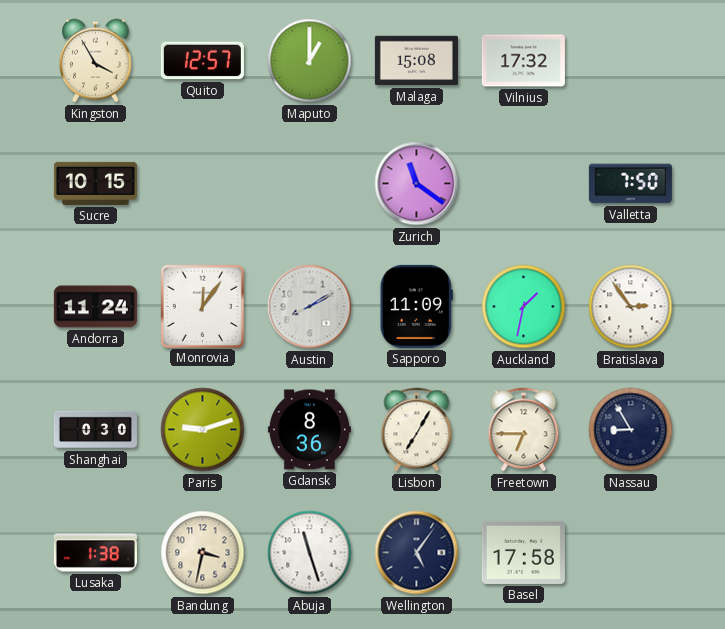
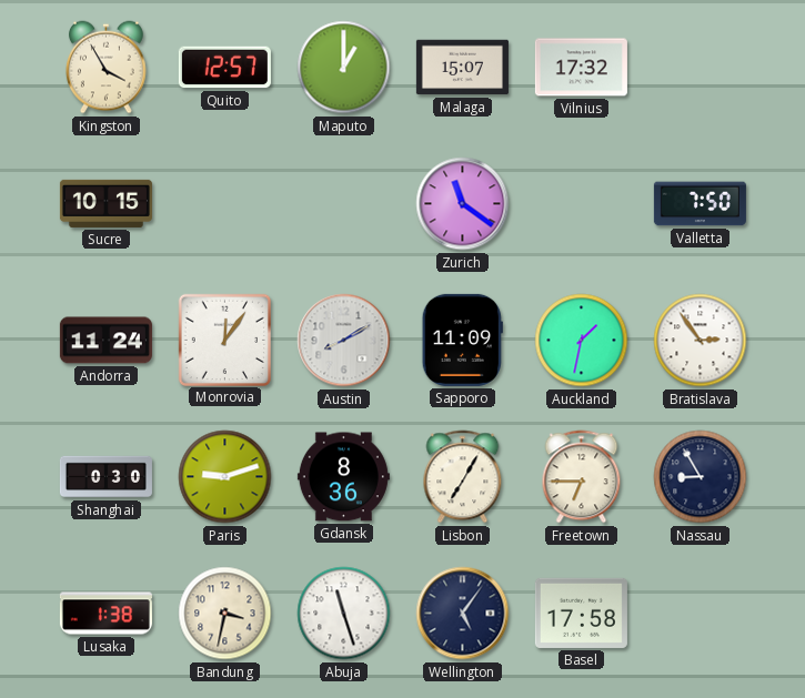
Malaga: 15:08 -> 15:07
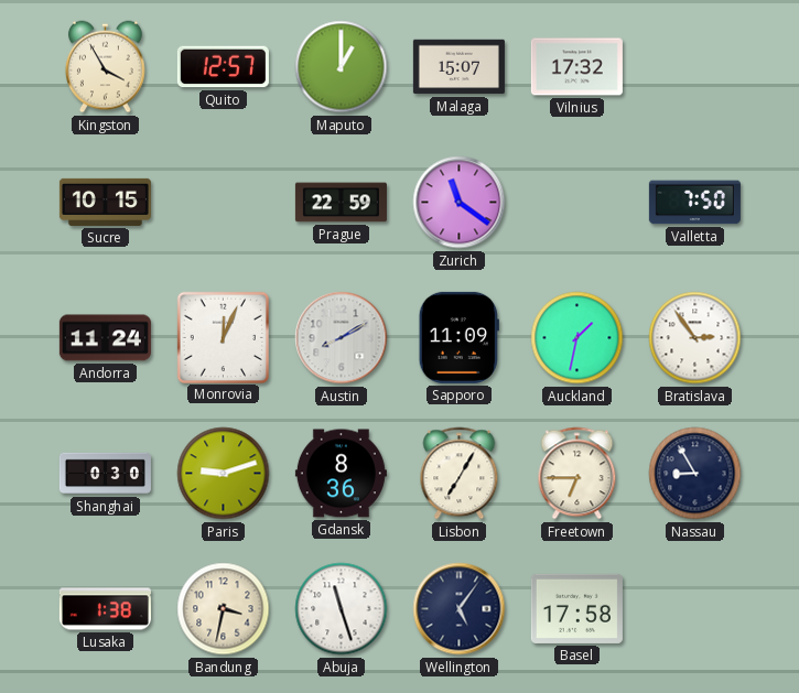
Prague: none -> 22:59
Monrovia: 12:06 -> 12:04
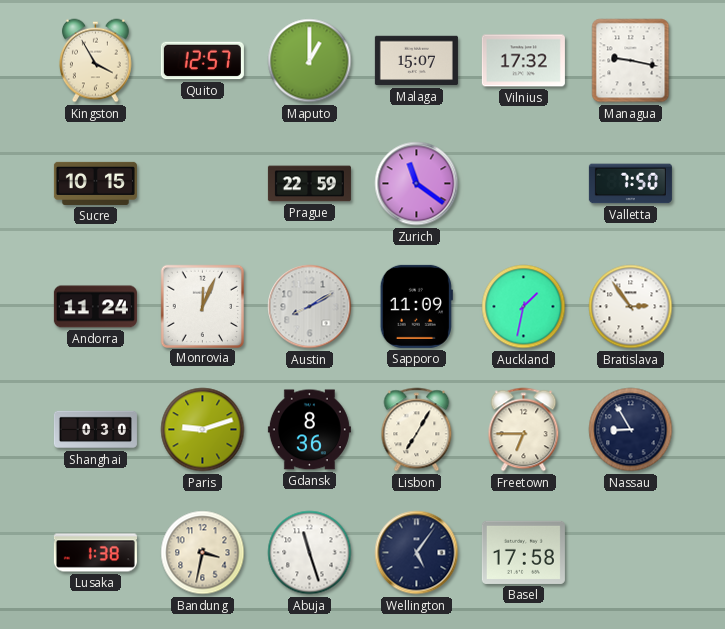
Managua: none -> 9:17
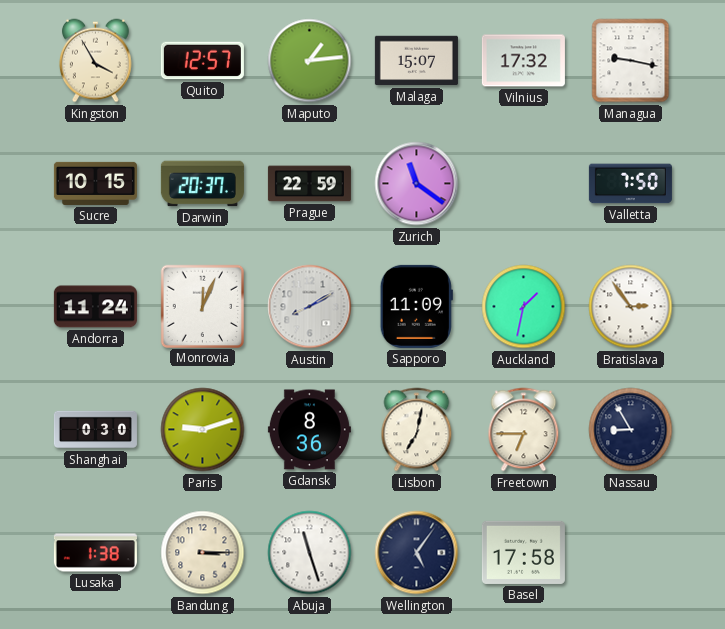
Maputo: 1:00 -> 1:14
Darwin: none -> 20:37
Lisbon: 7:05 -> 7:02
Bandung: 3:32 -> 3:15
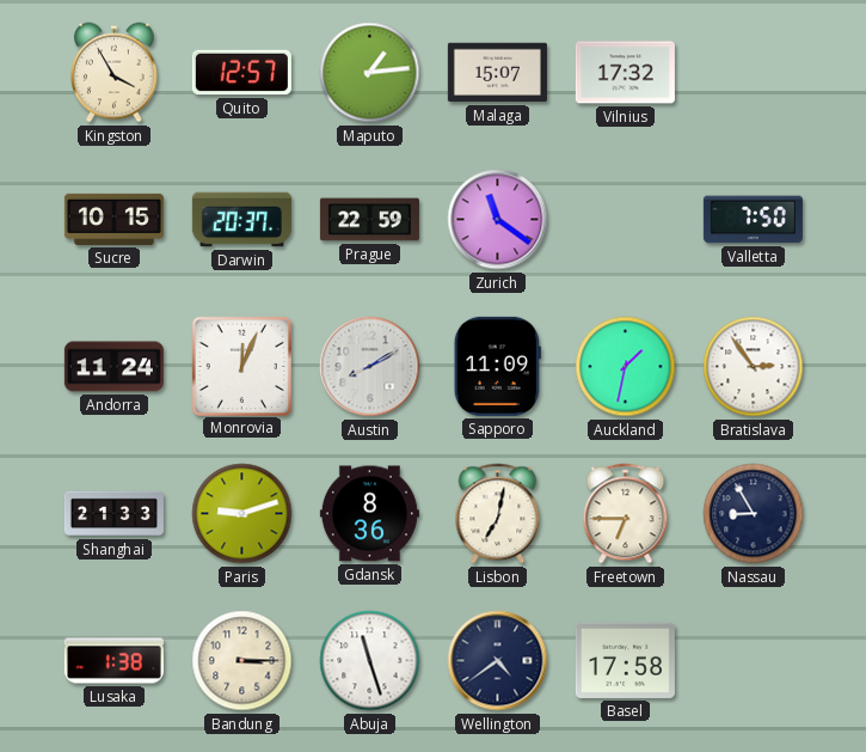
Managua: 9:17 -> none
Shanghai: 0:30 -> 21:33
Wellington: 5:06 -> 4:39
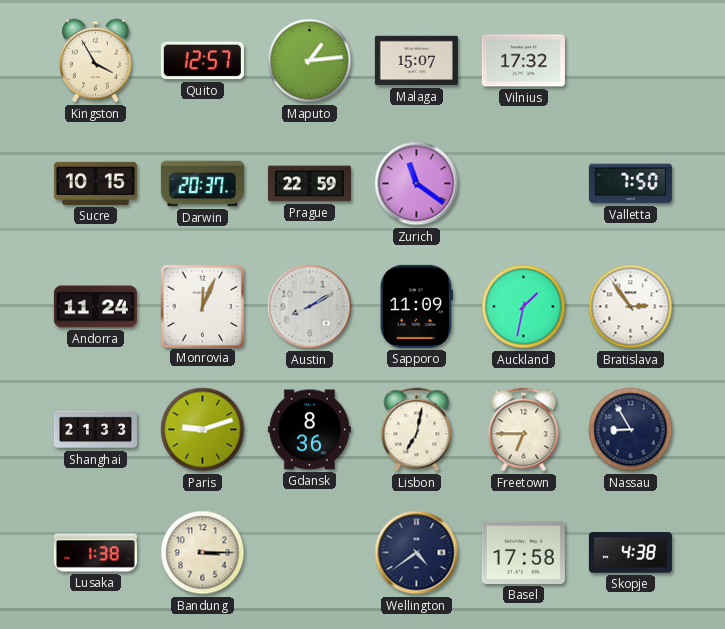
Abuja: 11:27 -> none
Skopje: none -> 4:38
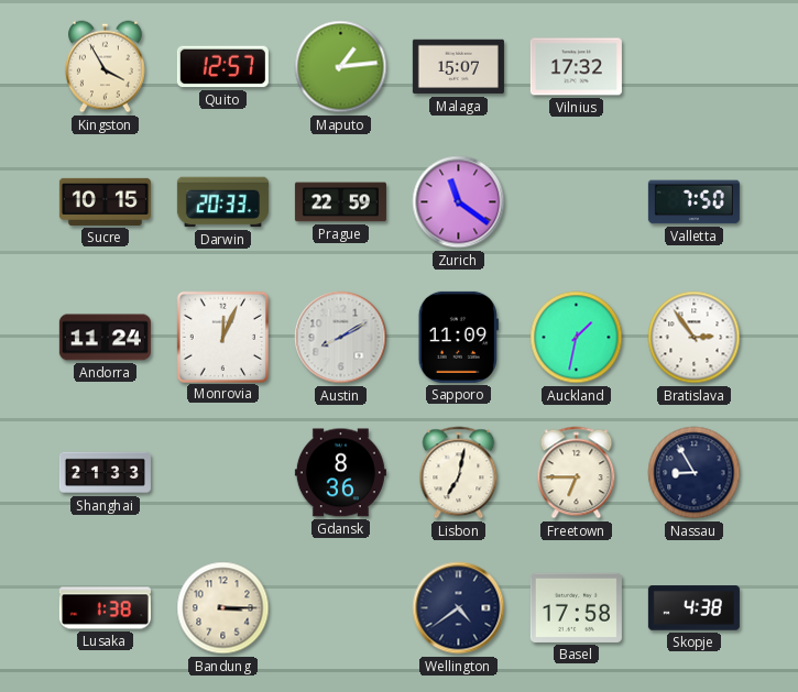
Darwin: 20:37 -> 20:33
Paris: 9:12 -> none
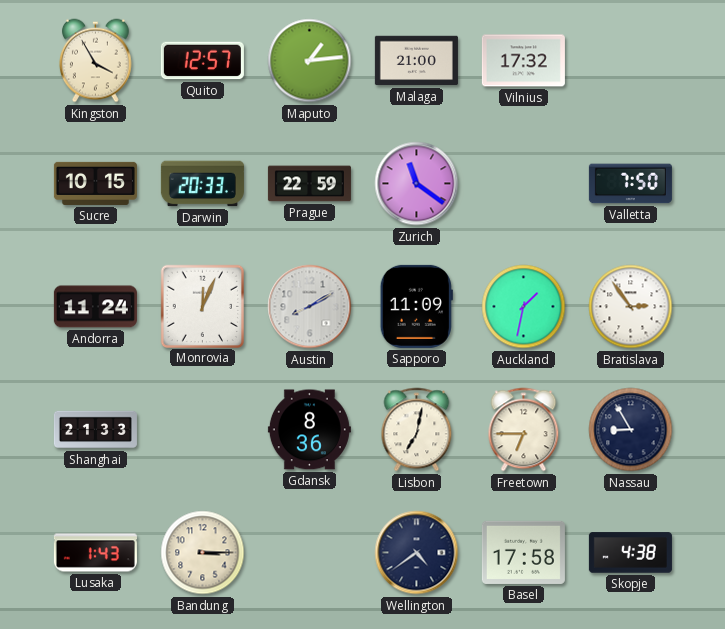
Malaga: 15:07 -> 21:00
Lusaka: 1:38 -> 1:43
